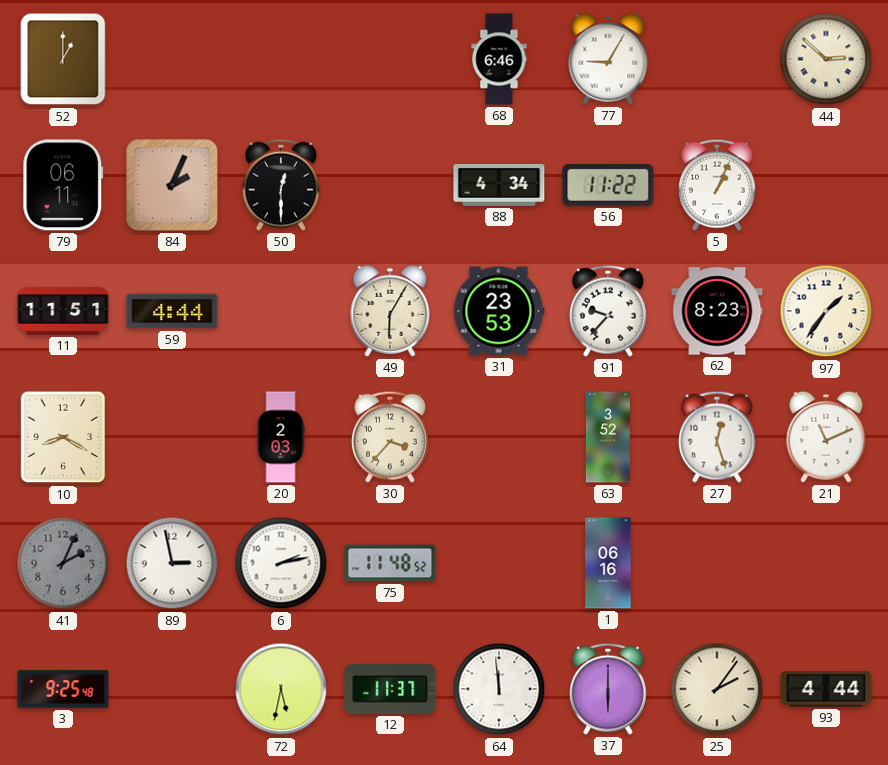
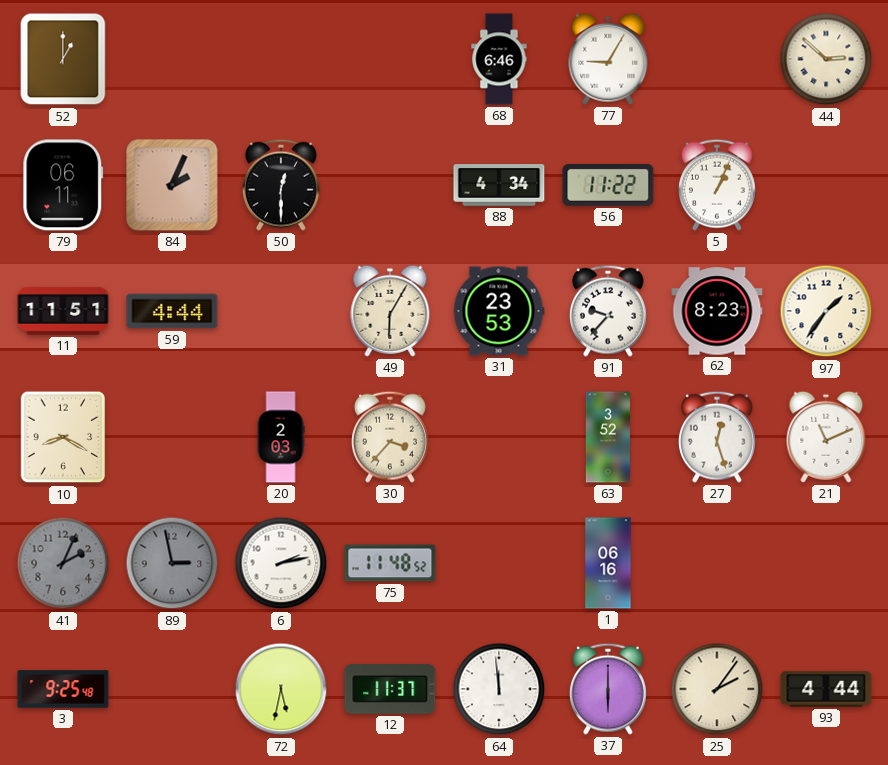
89 dial: white -> grey
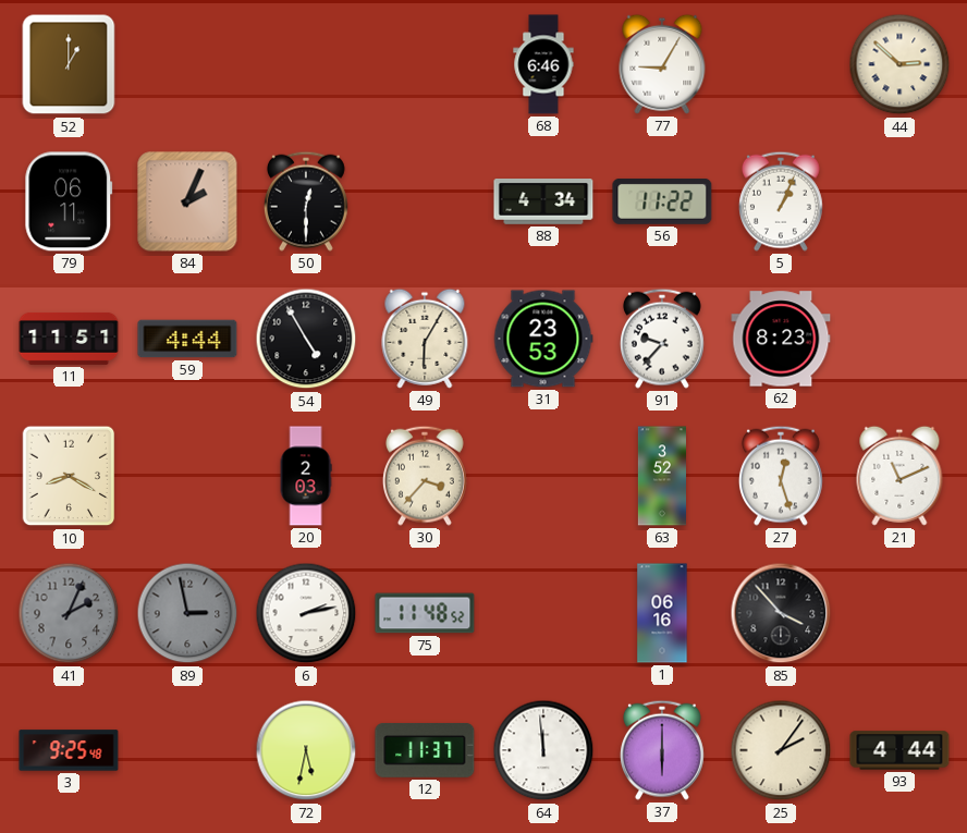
54: none -> 4:55
97: 1:36 -> none
85: none -> 3:53
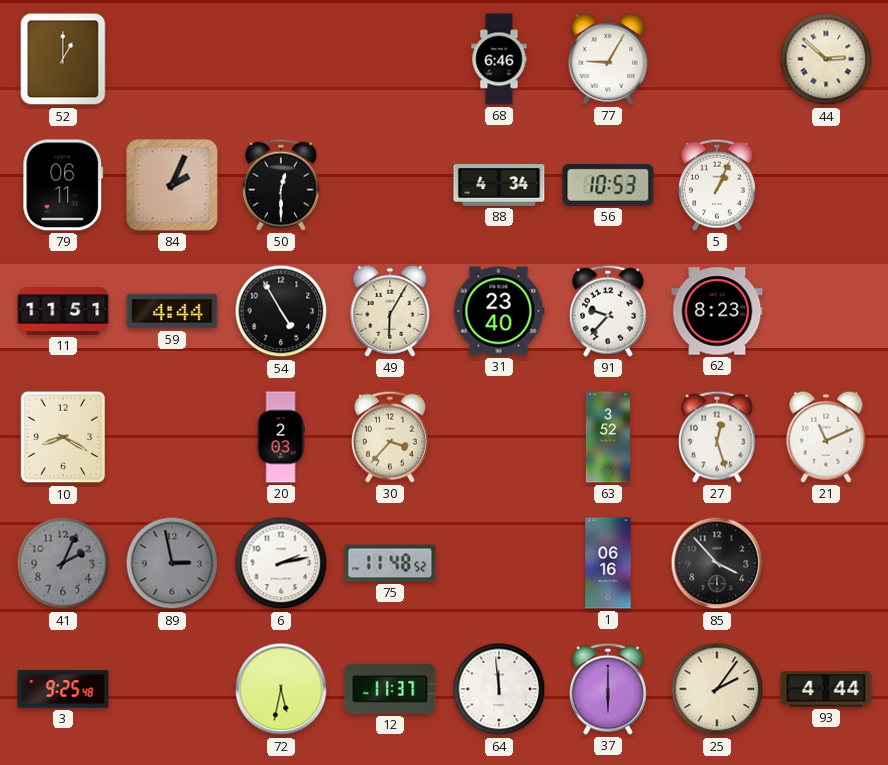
56: 11:22 -> 10:53
31: 23:53 -> 23:40
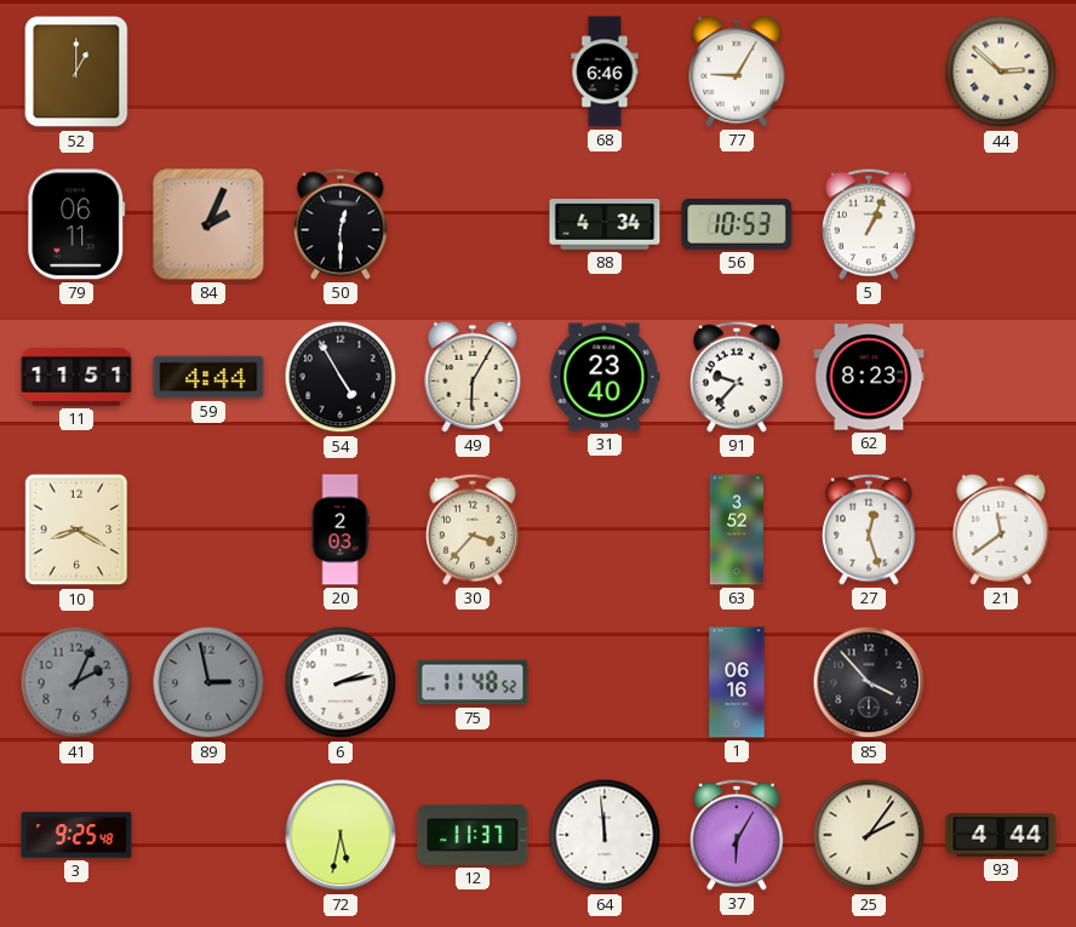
21: 11:11 -> 11:39
37: 6:00 -> 6:05
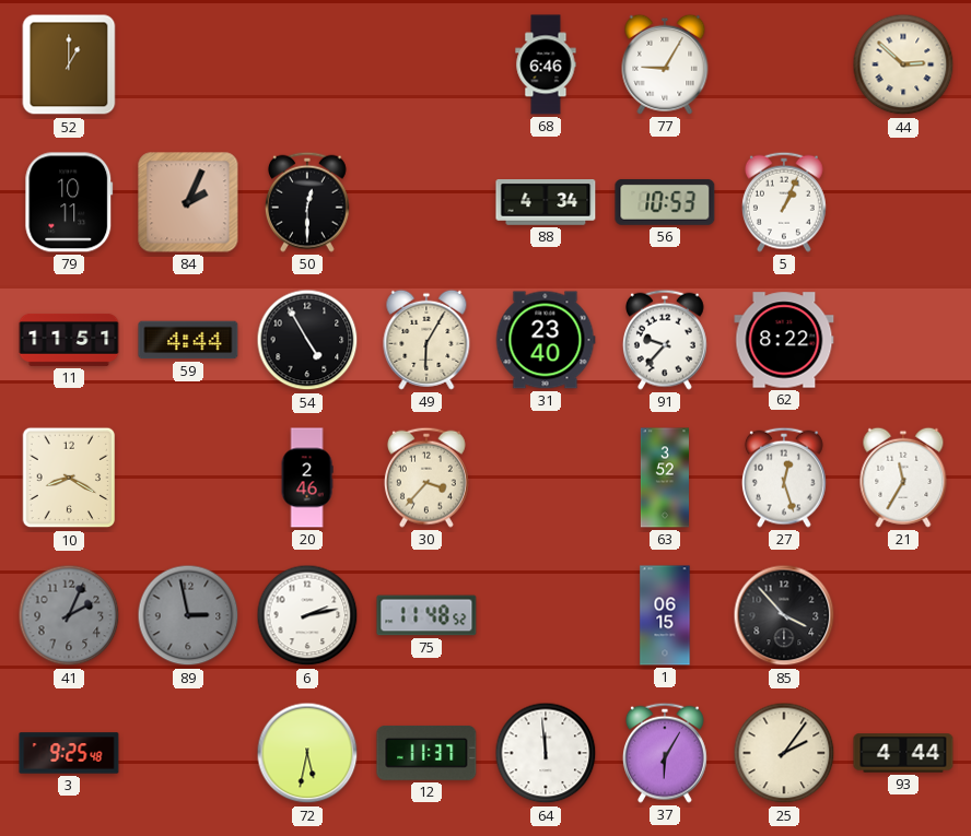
79: 06:11 -> 10:11
62: 8:23 -> 8:22
20: 2:03 -> 2:46
21: 11:39 -> 11:35
1: 06:16 -> 06:15
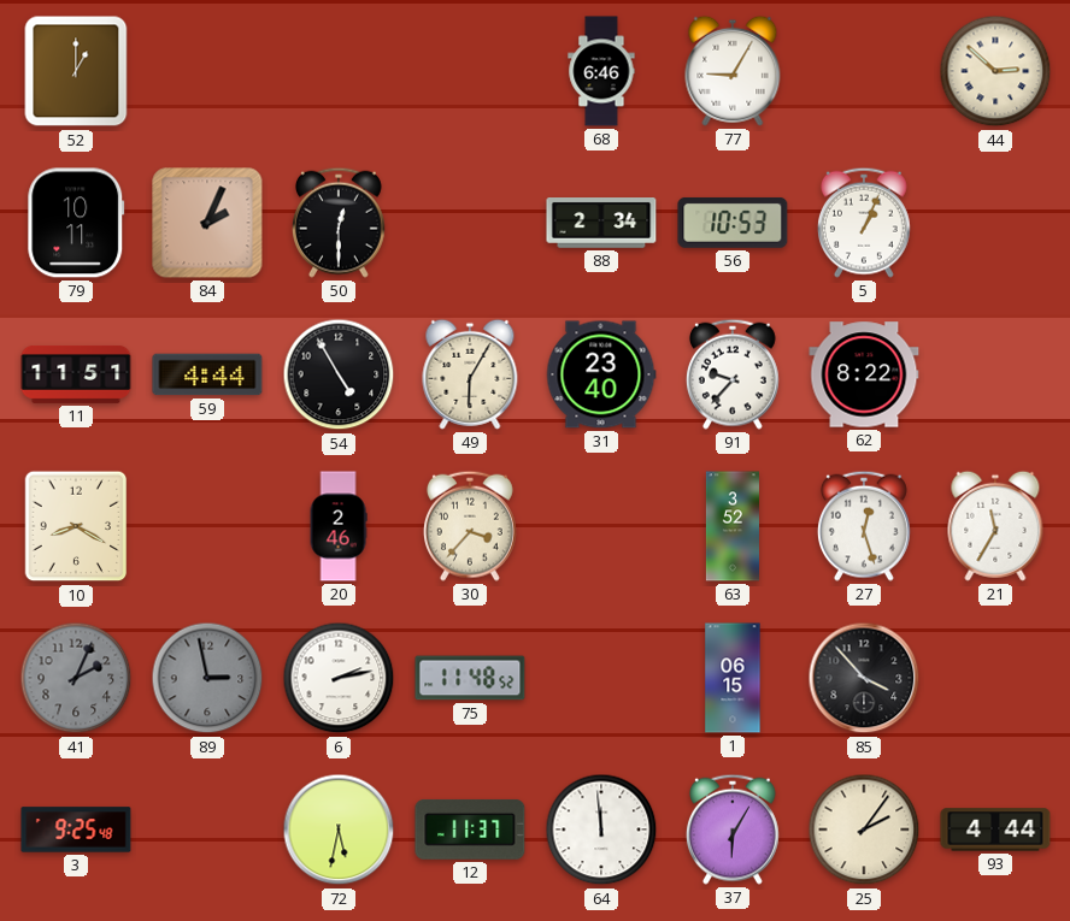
88: 4:34 -> 2:34
